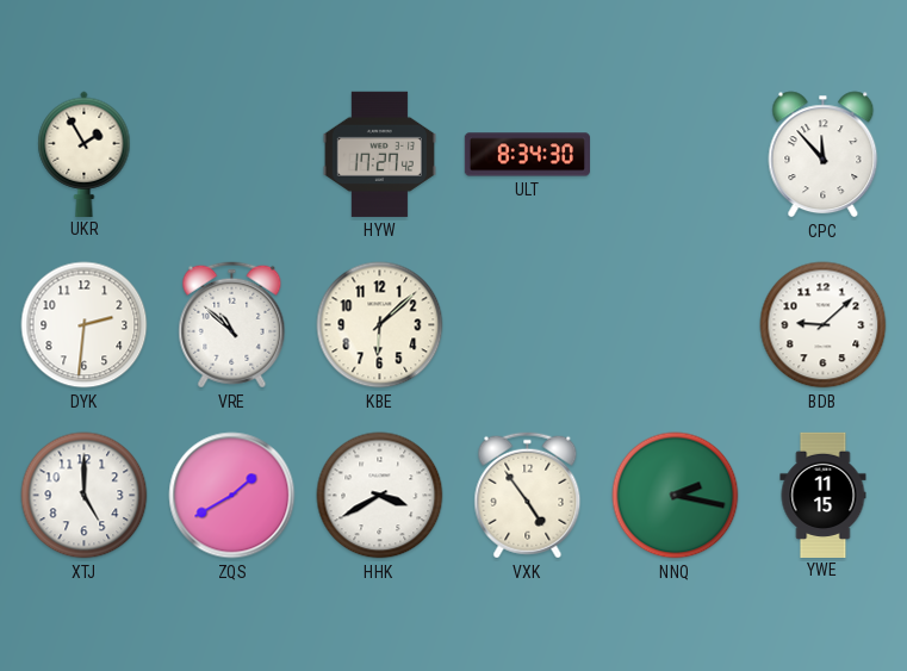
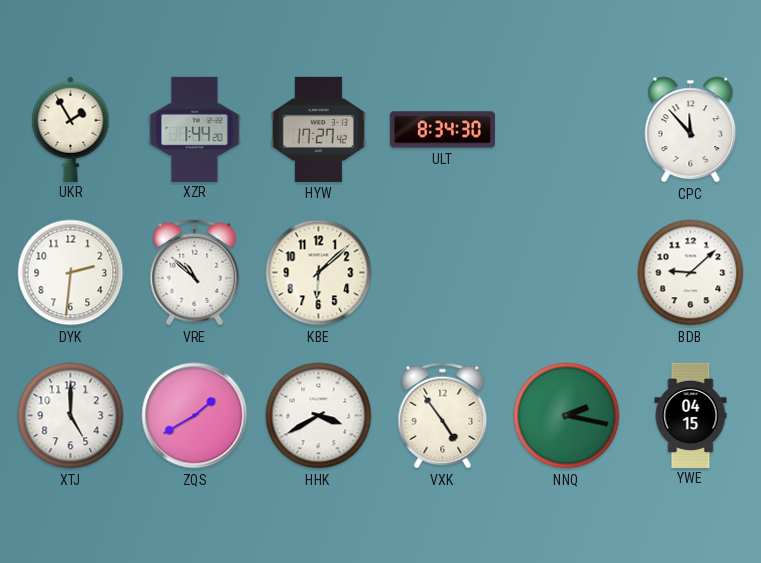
XZR: none -> 1:44
YWE: 11:15 -> 04:15
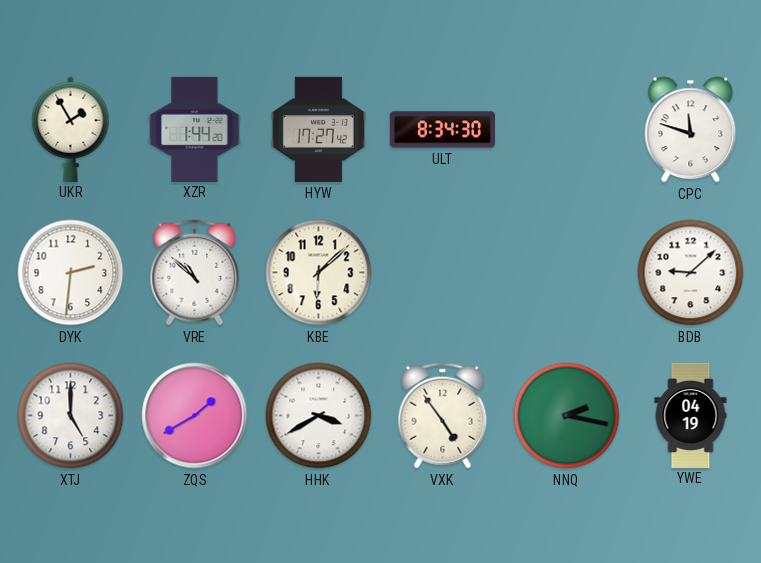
CPC: 11:53 -> 11:48
YWE: 04:15 -> 04:19
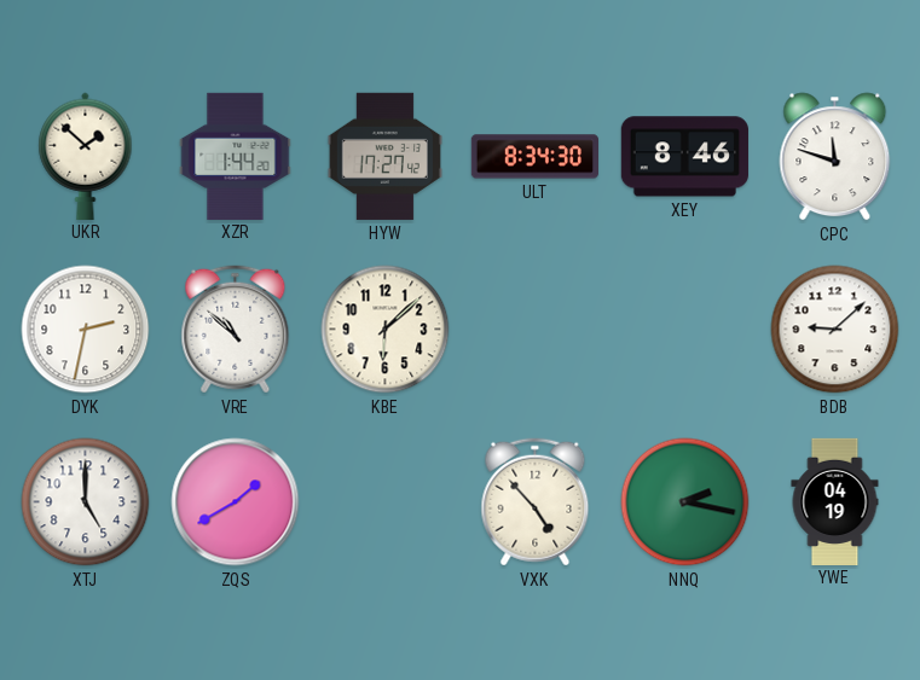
UKR: 1:55 -> 1:52
XEY: none -> 8:46
DYK: 2:31 -> 2:32
HHK: 3:40 -> none
VXK: 4:54 -> 4:53
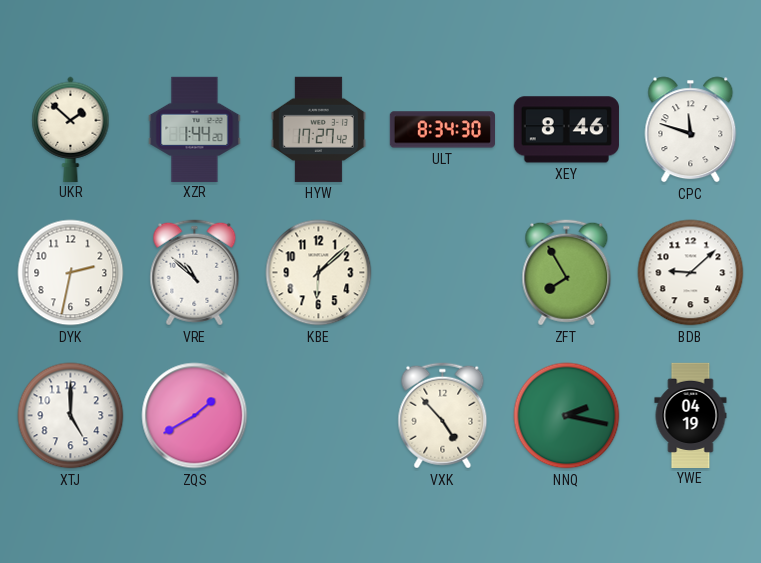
ZFT: none -> 7:55
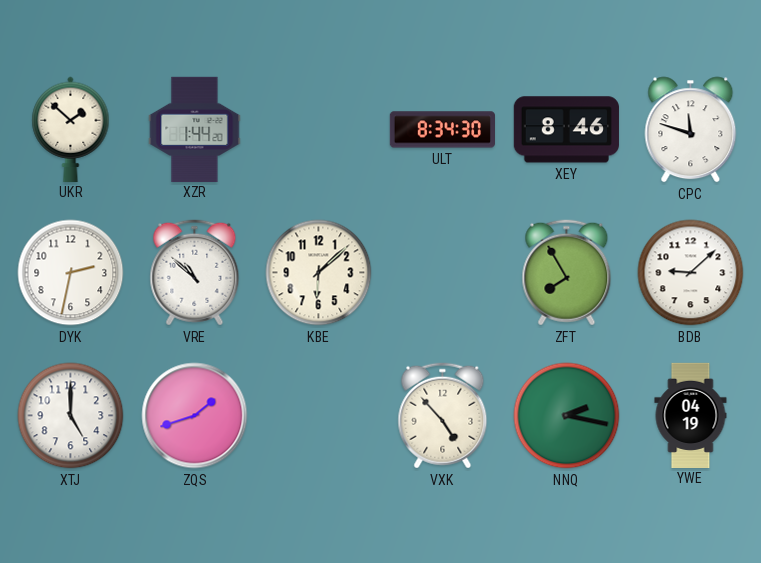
HYW: 17:27 -> none
ZQS: 1:40 -> 1:42
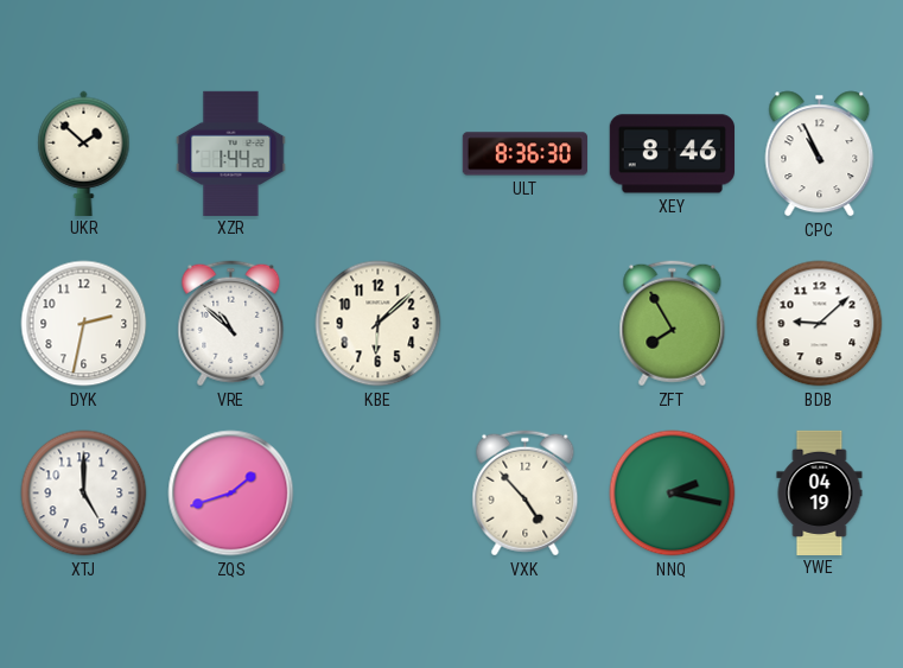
ULT: 8:34 -> 8:36
CPC: 11:48 -> 10:56
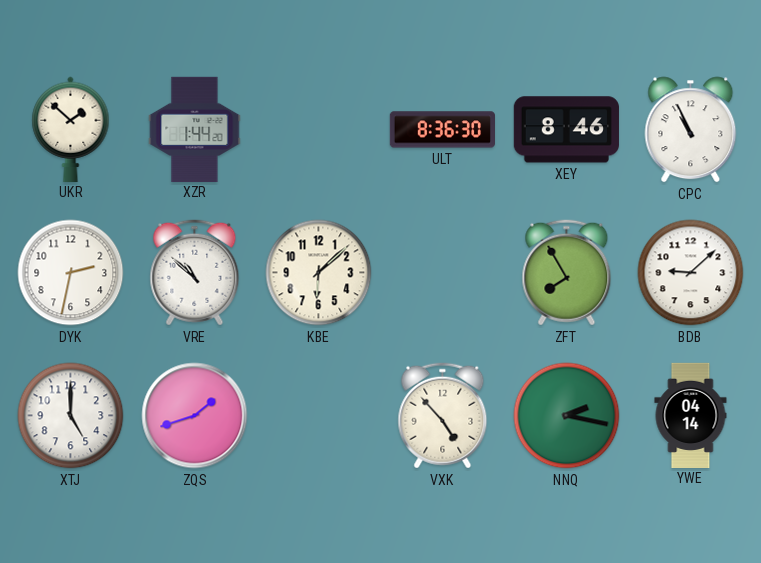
YWE: 04:19 -> 04:14
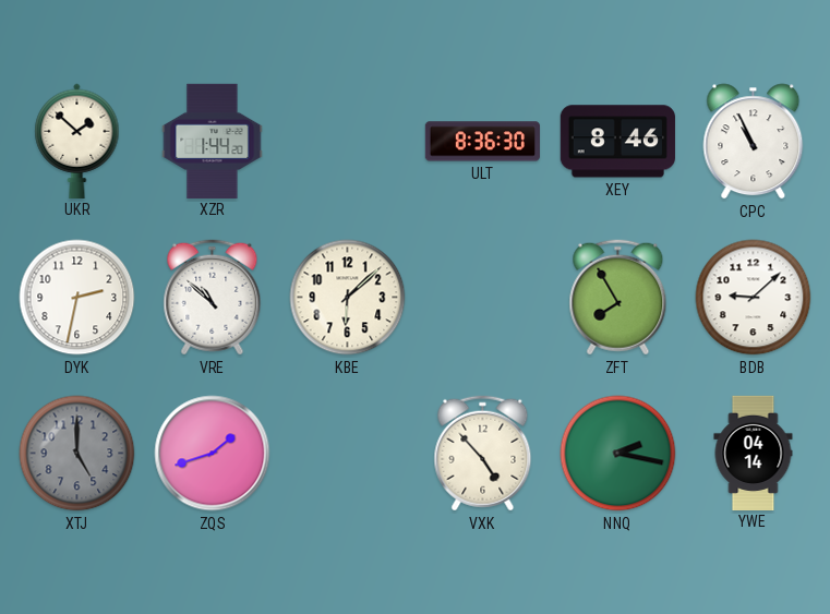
XTJ dial: white -> grey
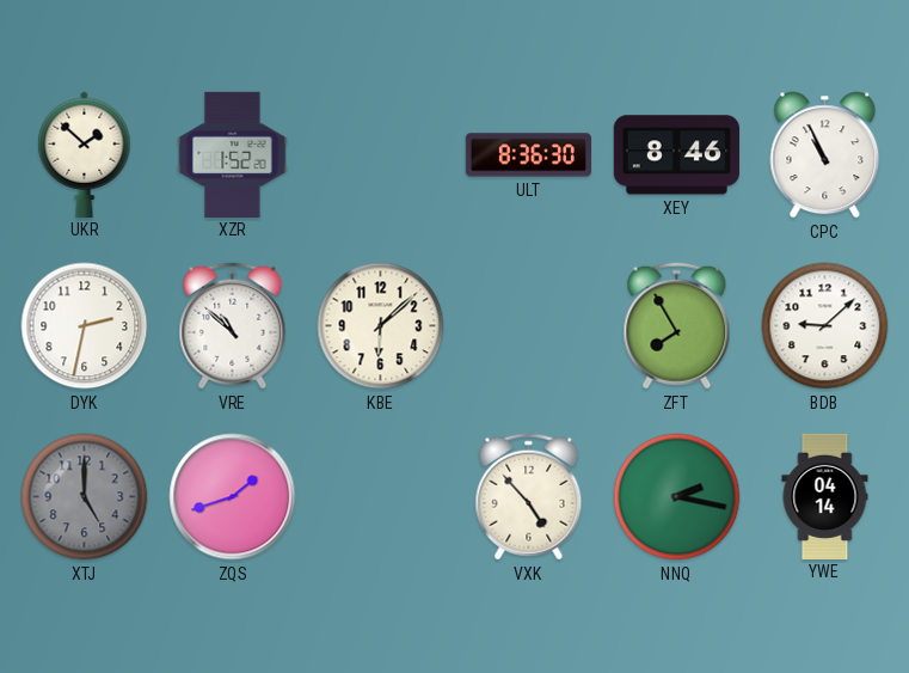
XZR: 1:44 -> 1:52
